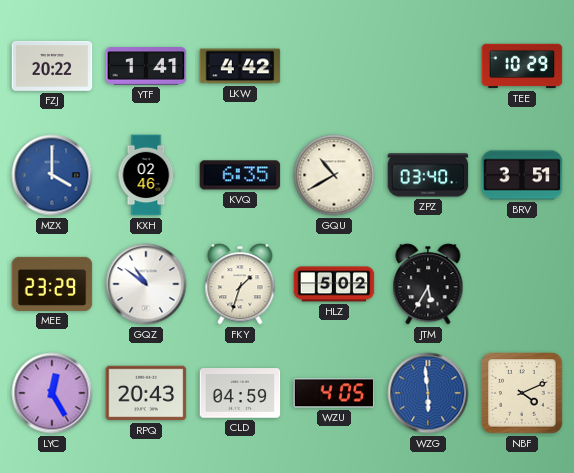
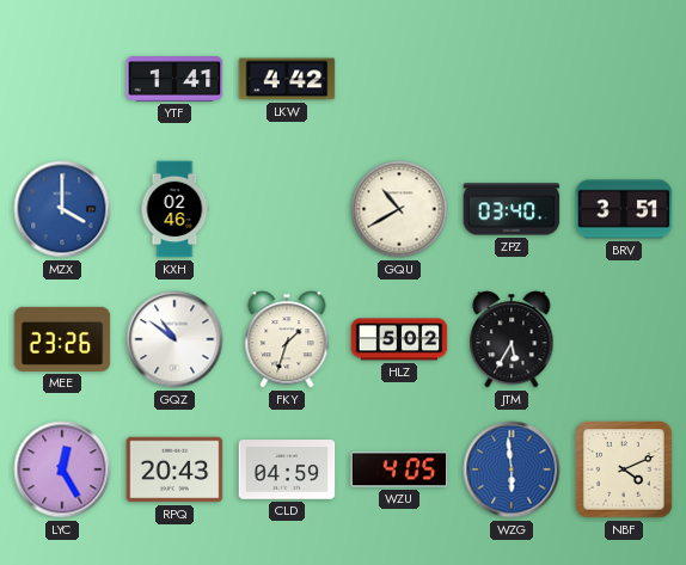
FZJ: 20:22 -> none
TEE: 10:29 -> none
KVQ: 6:35 -> none
MEE: 23:29 -> 23:26
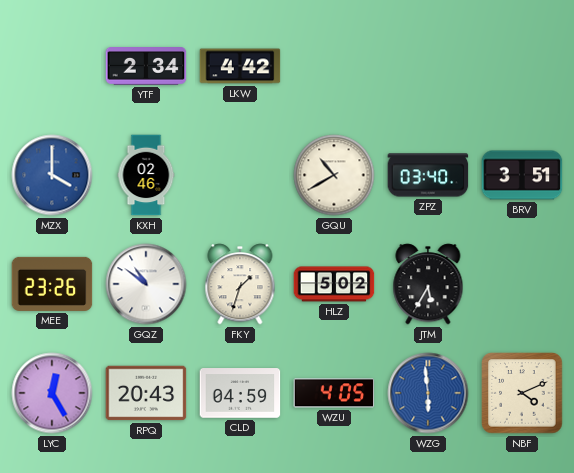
YTF: 1:41 -> 2:34
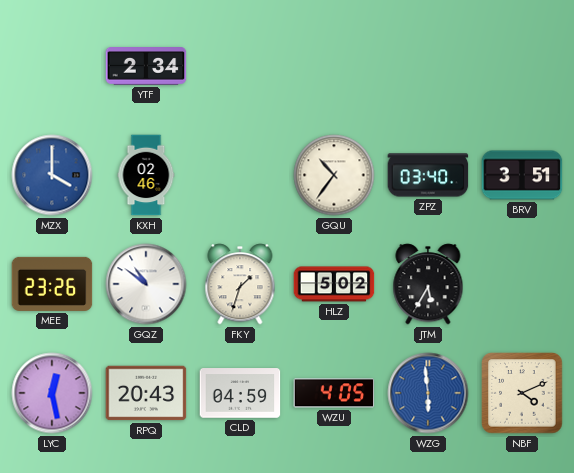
LKW: 4:42 -> none
GQU: 10:40 -> 10:36
LYC: 12:25 -> 12:28
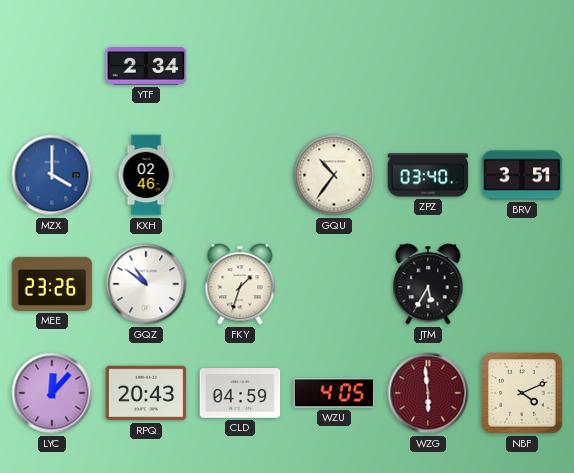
HLZ: 5:02 -> none
LYC: 12:28 -> 12:07
WZG dial: blue -> burgundy
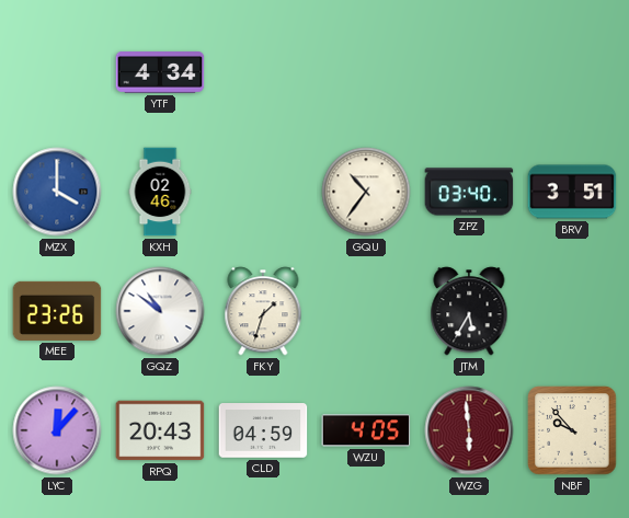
YTF: 2:34 -> 4:34
NBF: 4:11 -> 9:53
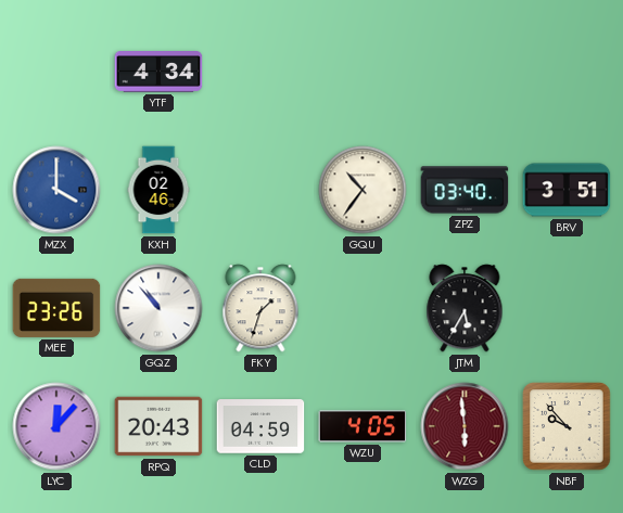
GQZ: 10:51 -> 10:53
